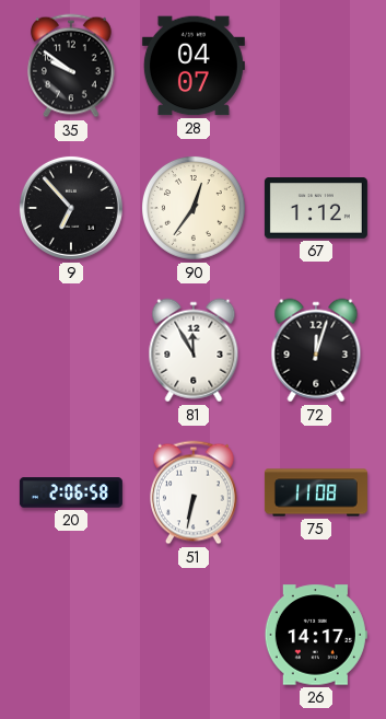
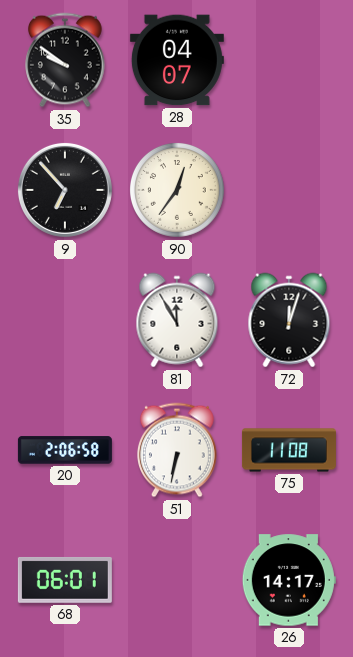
67: 1:12 -> none
68: none -> 06:01
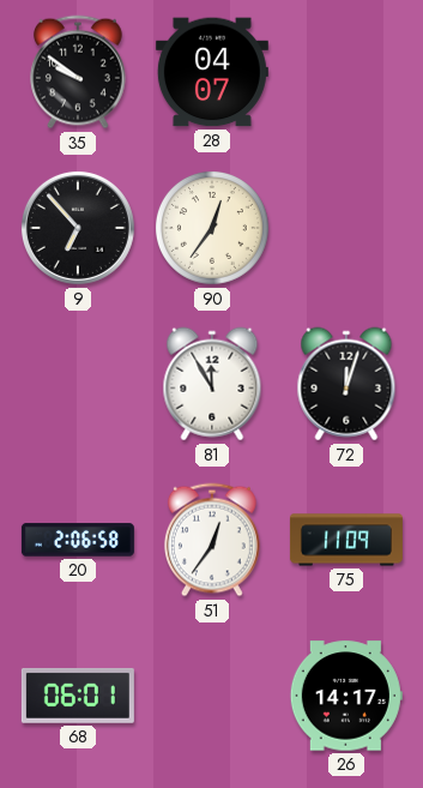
51: 6:32 -> 12:36
75: 11:08 -> 11:09
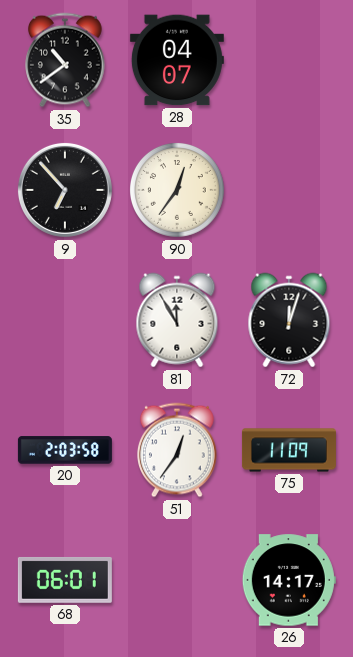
35: 9:51 -> 10:39
20: 2:06 -> 2:03
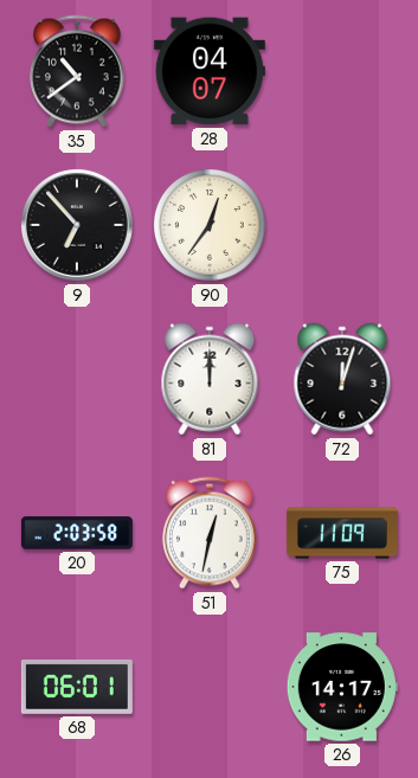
81: 11:55 -> 12:00
51: 12:36 -> 12:32
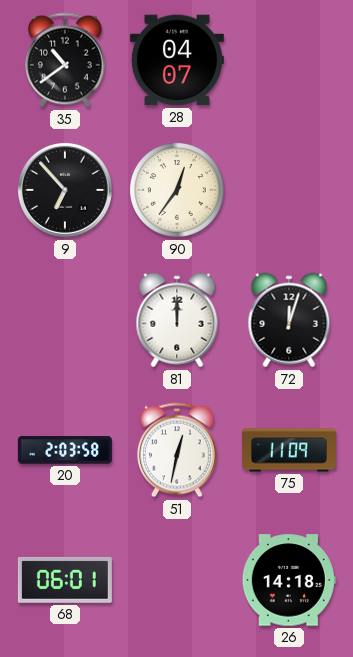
26: 14:17 -> 14:18
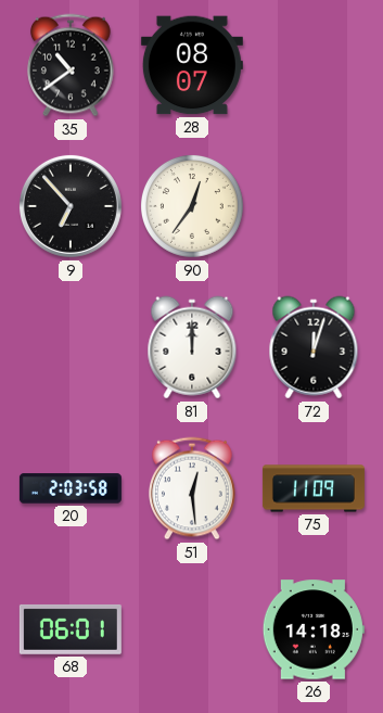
28: 04:07 -> 08:07
51: 12:32 -> 12:29
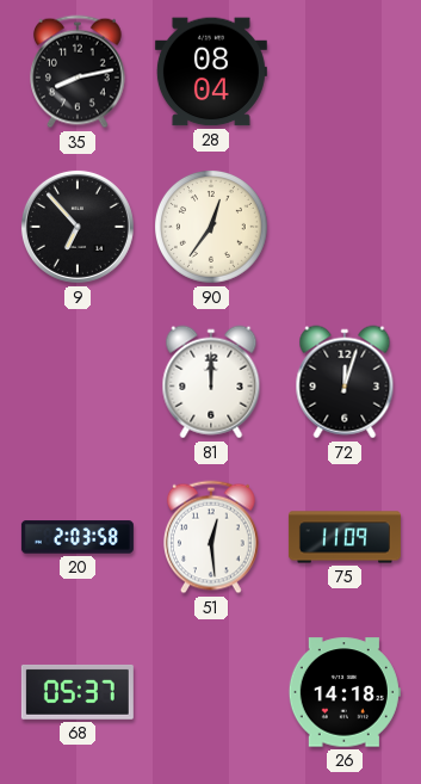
35: 10:39 -> 8:13
28: 08:07 -> 08:04
68: 06:01 -> 05:37
